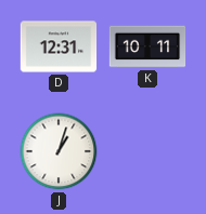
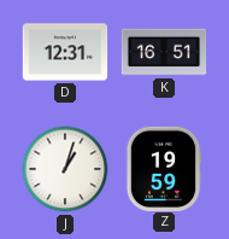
K: 10:11 -> 16:51
Z: none -> 19:59
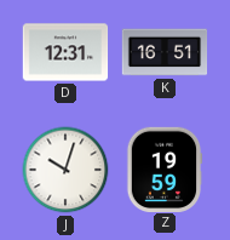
J: 1:03 -> 10:03
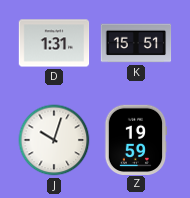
D: 12:31 -> 1:31
K: 16:51 -> 15:51
